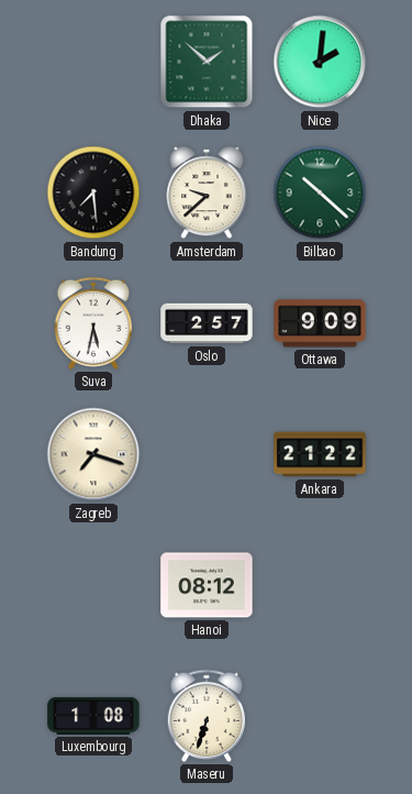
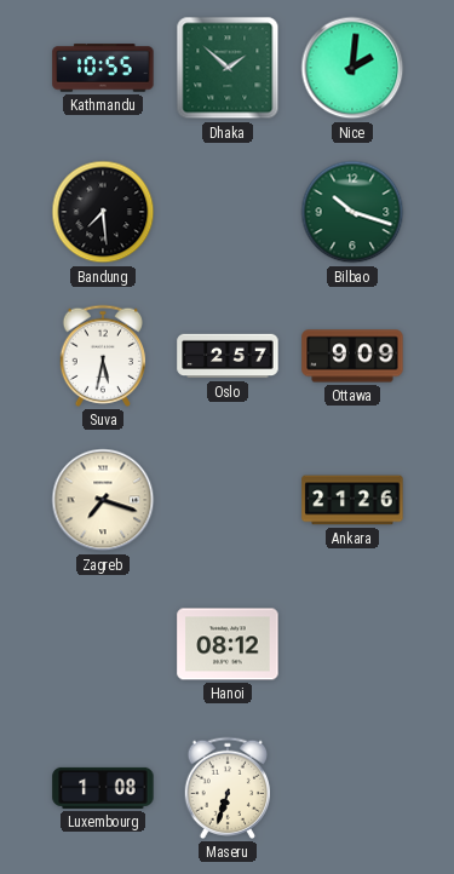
Kathmandu: none -> 10:55
Amsterdam: 9:38 -> none
Bilbao: 10:22 -> 10:18
Ankara: 21:22 -> 21:26
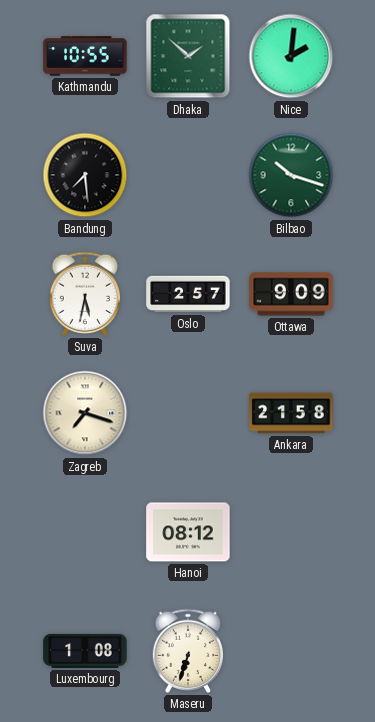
Ankara: 21:26 -> 21:58
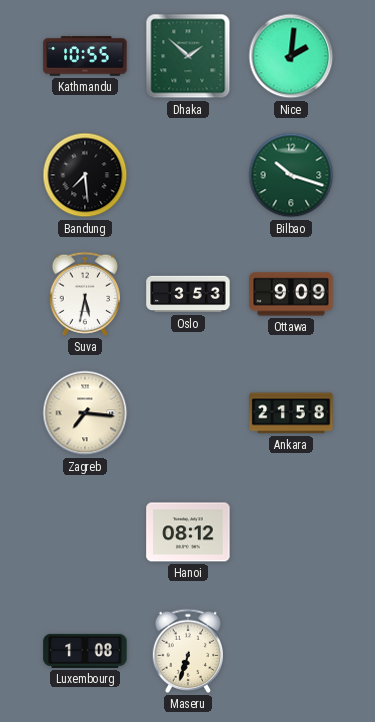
Oslo: 2:57 -> 3:53
Zagreb: 7:18 -> 7:16
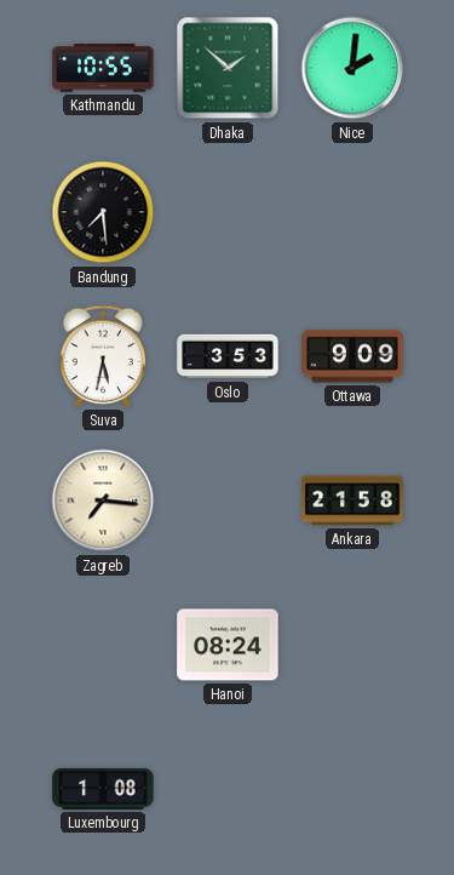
Bilbao: 10:18 -> none
Hanoi: 08:12 -> 08:24
Maseru: 6:33 -> none
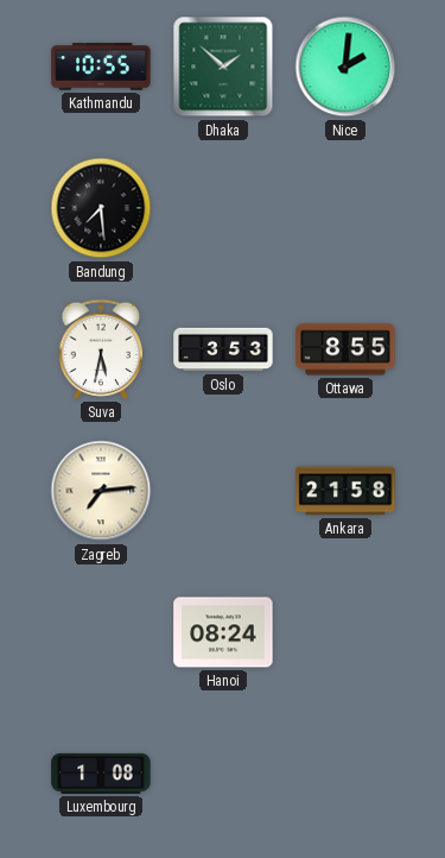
Ottawa: 9:09 -> 8:55
Zagreb: 7:16 -> 7:14
